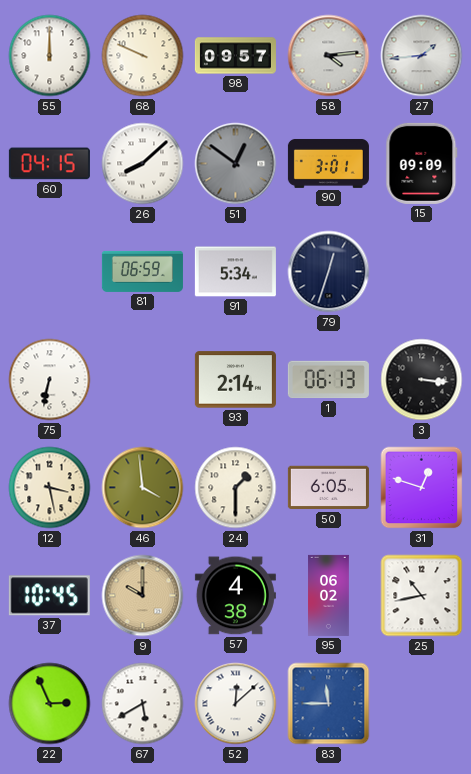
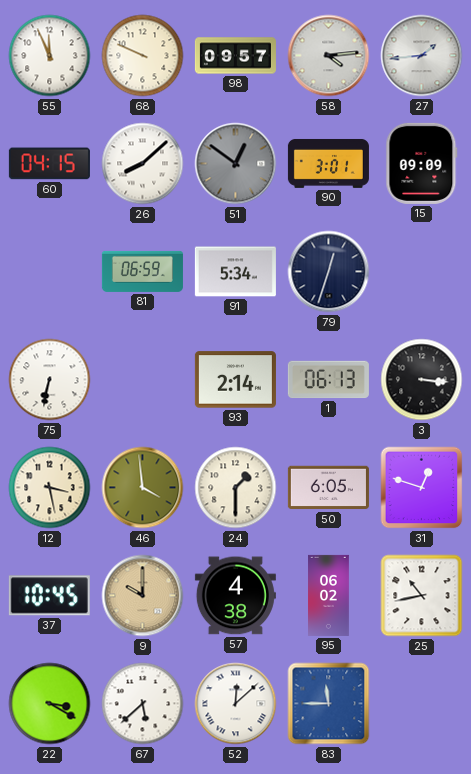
55: 12:00 -> 11:56
22: 2:56 -> 3:20
67: 5:40 -> 5:38
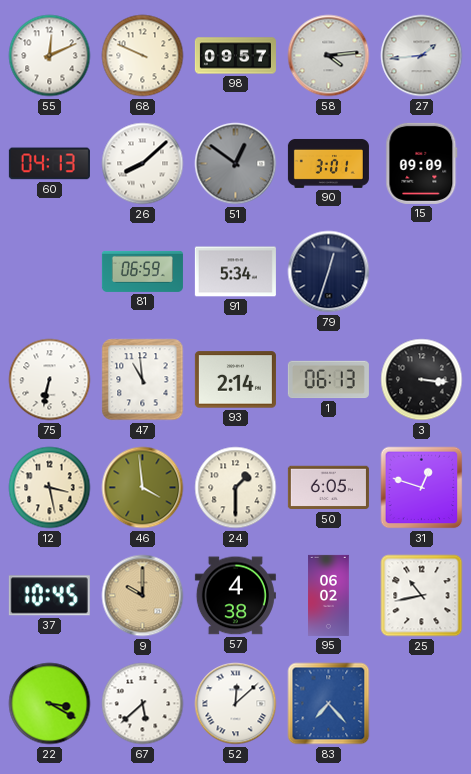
55: 11:56 -> 12:11
60: 04:15 -> 04:13
47: none -> 10:59
83: 11:45 -> 7:23
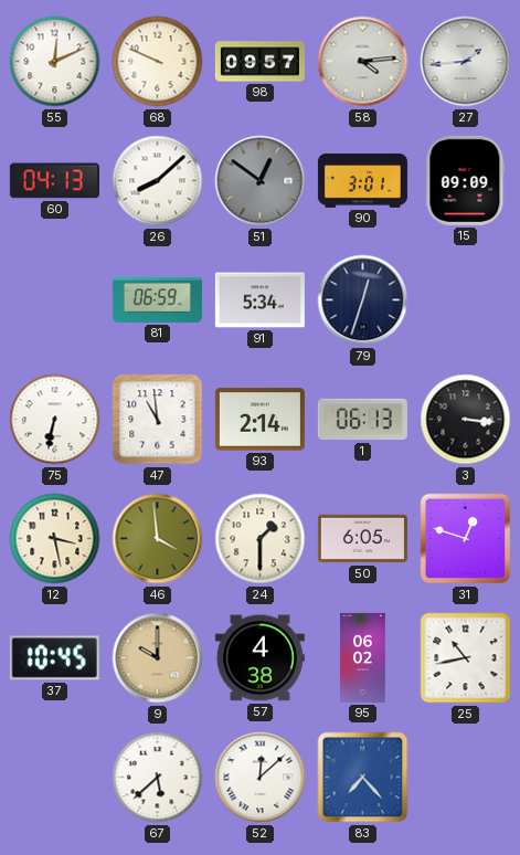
22: 3:20 -> none
